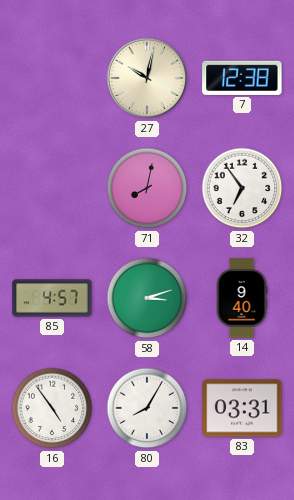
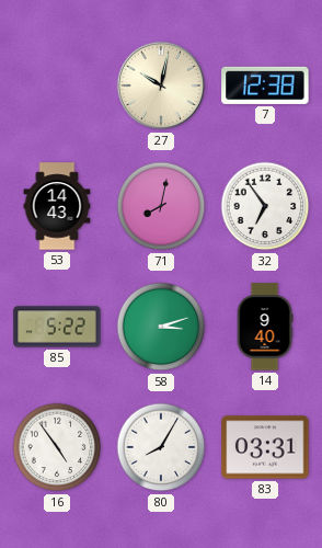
53: none -> 14:43
85: 4:57 -> 5:22
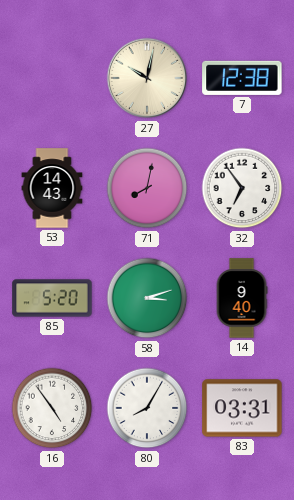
85: 5:22 -> 5:20
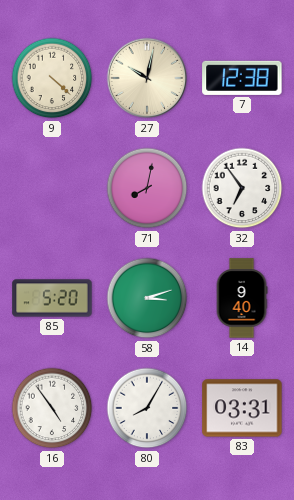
9: none -> 4:22
53: 14:43 -> none
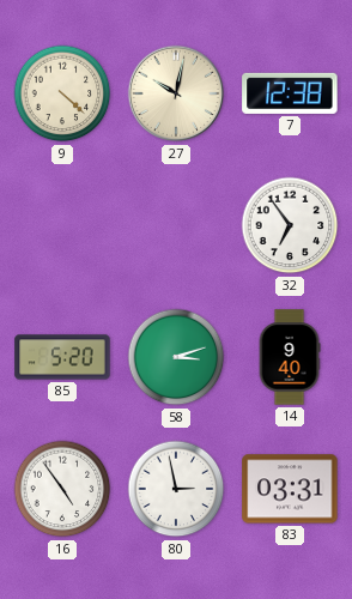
71: 8:02 -> none
80: 8:05 -> 2:58
